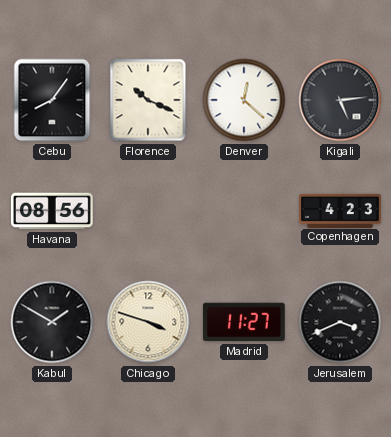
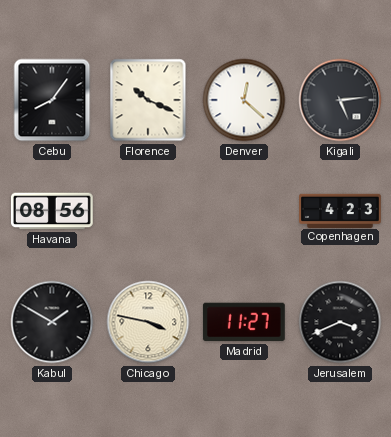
Chicago: 3:48 -> 3:47
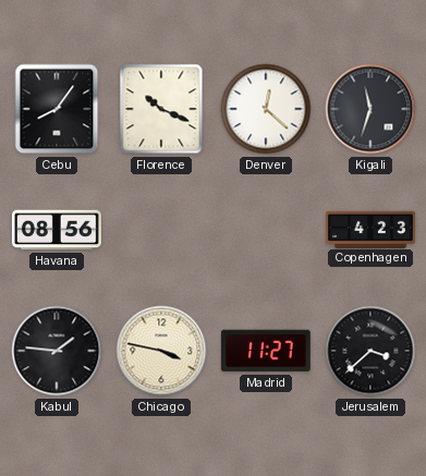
Kigali: 5:14 -> 11:33
Kabul: 1:50 -> 1:46
Jerusalem: 3:41 -> 3:38
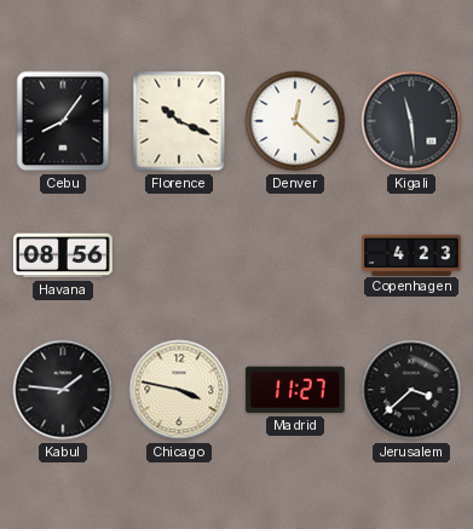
Kigali: 11:33 -> 11:29
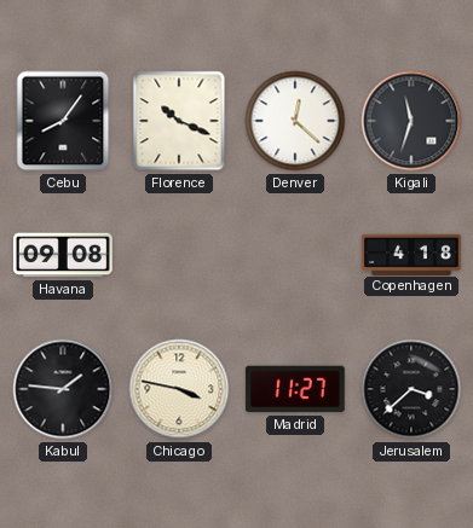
Kigali: 11:29 -> 11:33
Havana: 08:56 -> 09:08
Copenhagen: 4:23 -> 4:18
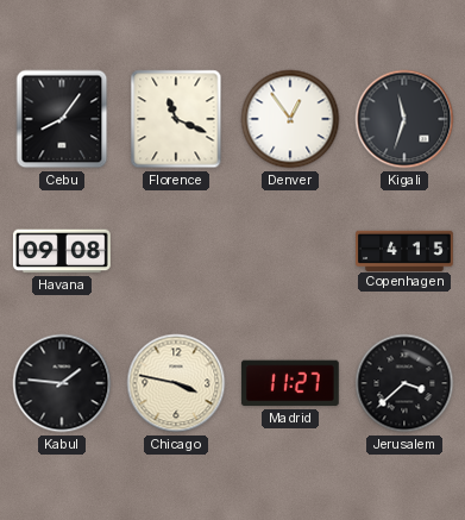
Florence: 10:19 -> 11:19
Denver: 12:22 -> 12:54
Copenhagen: 4:18 -> 4:15
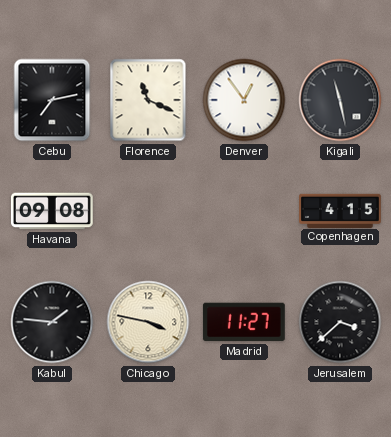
Cebu: 8:06 -> 7:13
Kigali: 11:33 -> 11:28
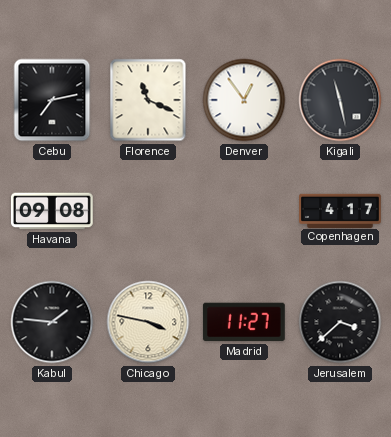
Copenhagen: 4:15 -> 4:17
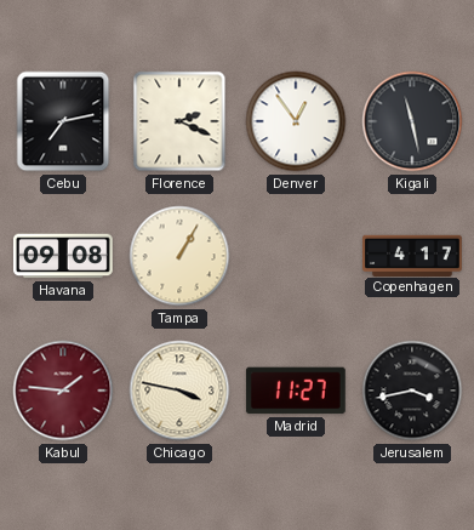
Florence: 11:19 -> 2:19
Tampa: none -> 1:05
Kabul dial: black -> burgundy
Jerusalem: 3:38 -> 3:43
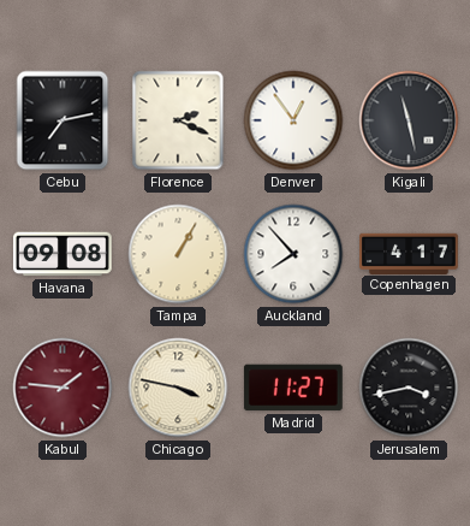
Auckland: none -> 7:53
